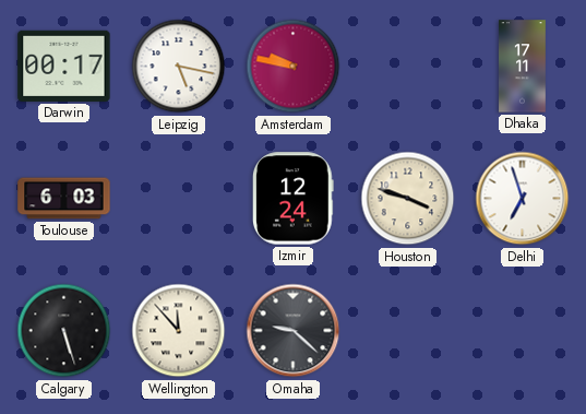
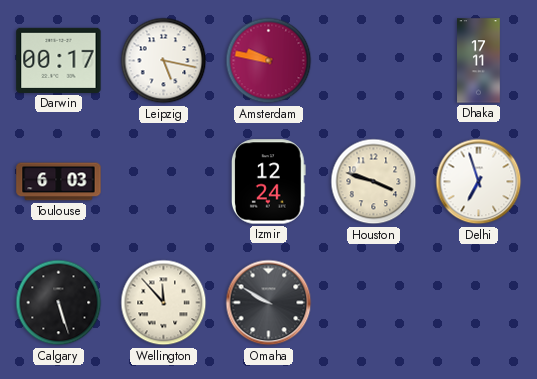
Omaha: 9:22 -> 9:50
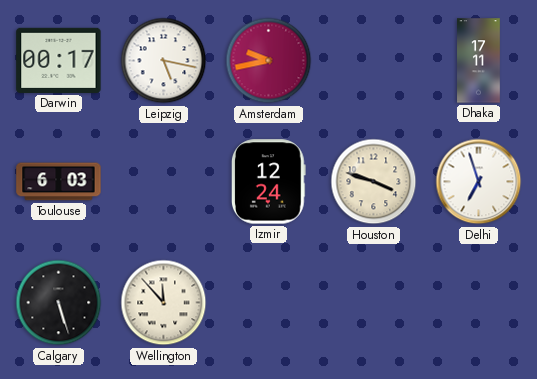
Amsterdam: 9:47 -> 9:43
Omaha: 9:50 -> none
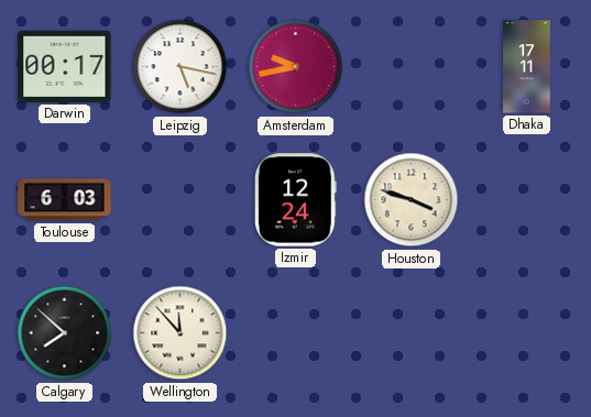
Delhi: 6:57 -> none
Calgary: 5:27 -> 7:52
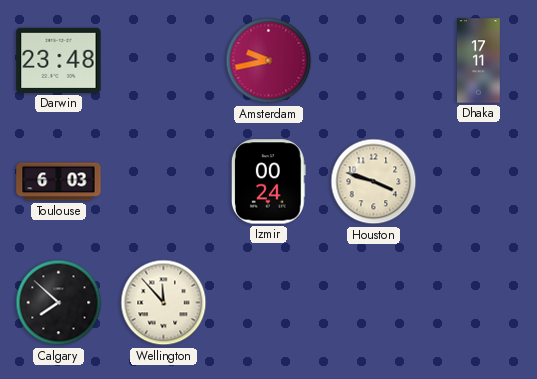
Darwin: 00:17 -> 23:48
Leipzig: 5:17 -> none
Izmir: 12:24 -> 00:24
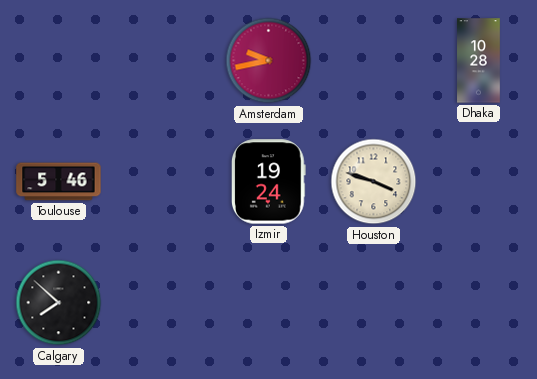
Darwin: 23:48 -> none
Dhaka: 17:11 -> 10:28
Toulouse: 6:03 -> 5:46
Izmir: 00:24 -> 19:24
Wellington: 11:53 -> none
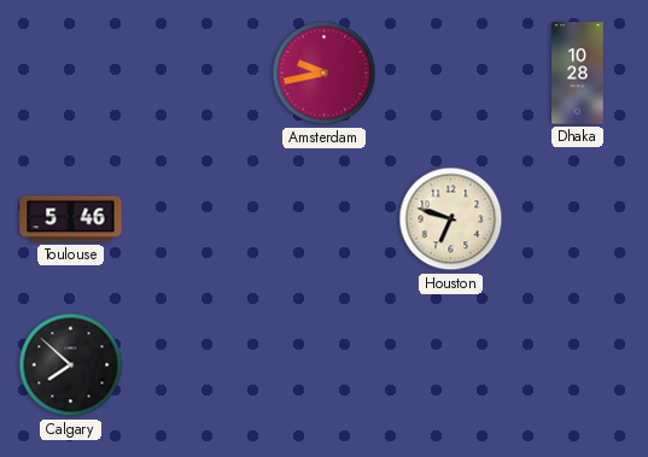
Izmir: 19:24 -> none
Houston: 3:48 -> 6:48
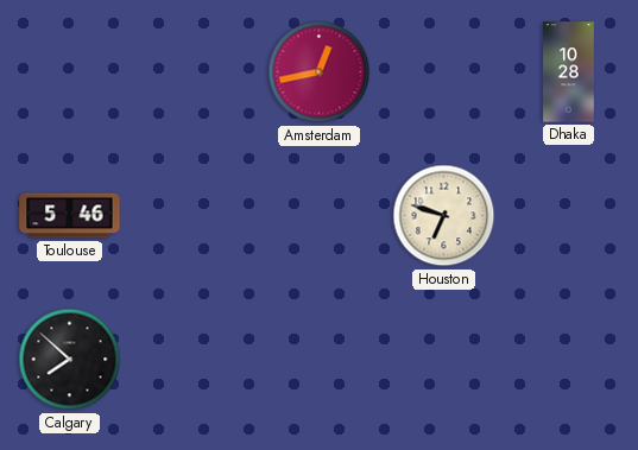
Amsterdam: 9:43 -> 12:43
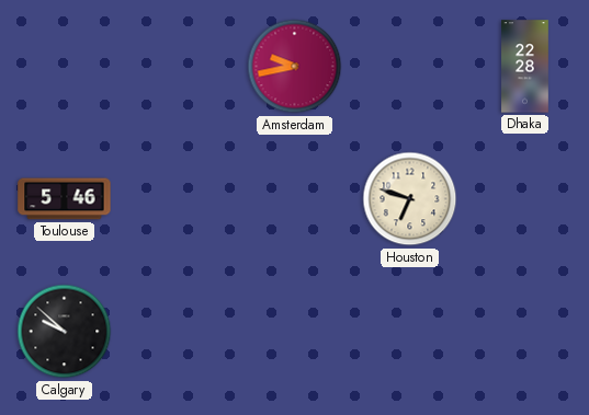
Amsterdam: 12:43 -> 9:43
Dhaka: 10:28 -> 22:28
Calgary: 7:52 -> 9:52
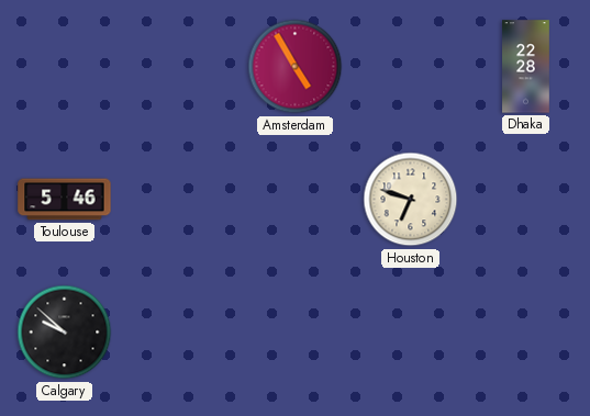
Amsterdam: 9:43 -> 4:55
